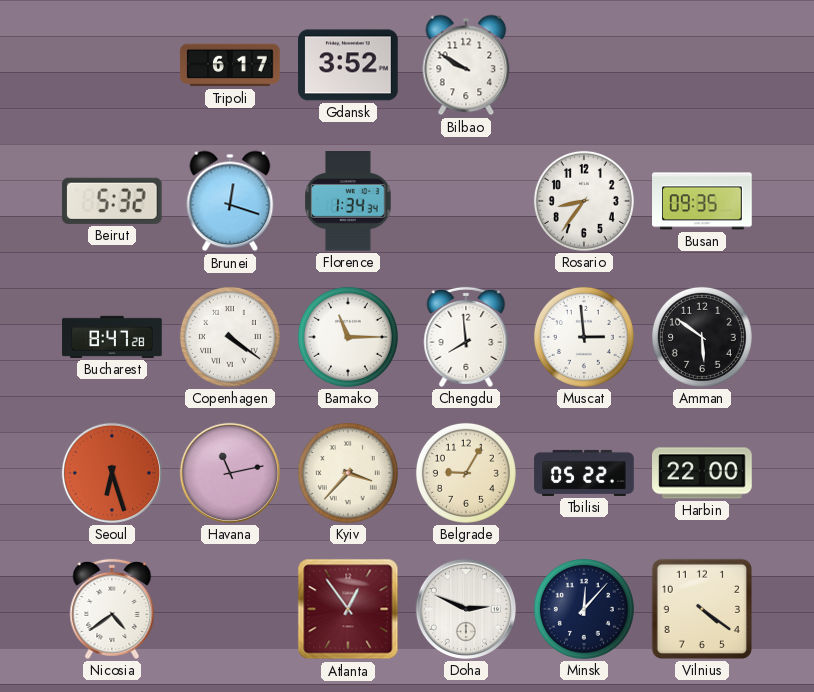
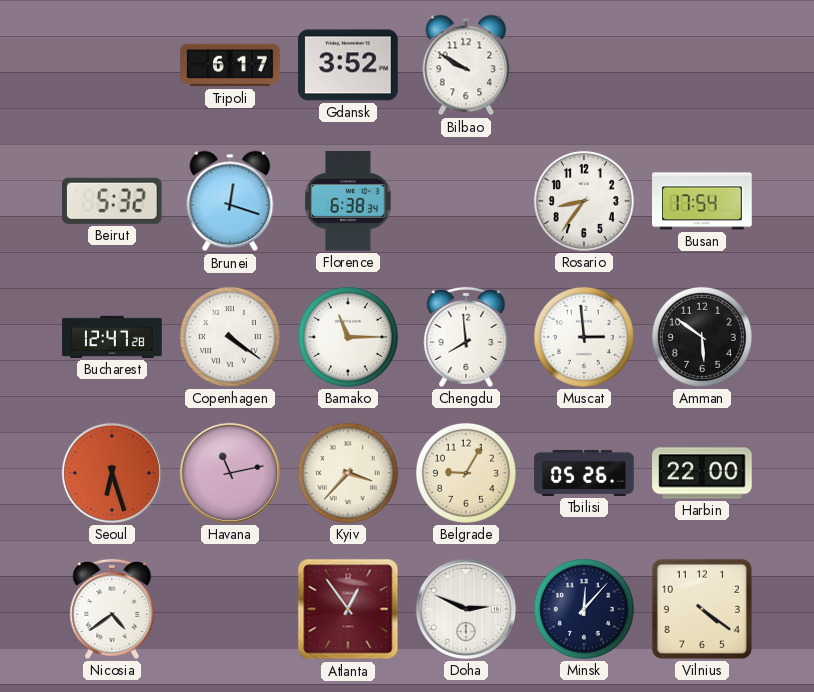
Florence: 1:34 -> 6:38
Busan: 09:35 -> 17:54
Bucharest: 8:47 -> 12:47
Tbilisi: 05:22 -> 05:26
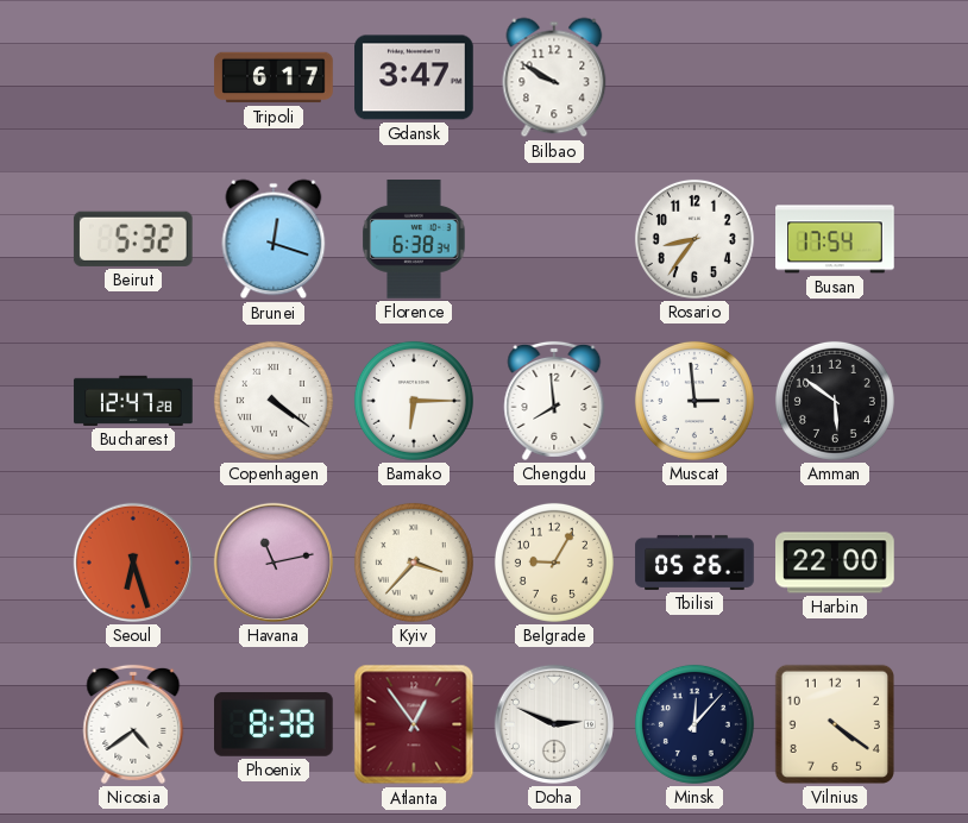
Gdansk: 3:52 -> 3:47
Bamako: 11:15 -> 6:15
Phoenix: none -> 8:38
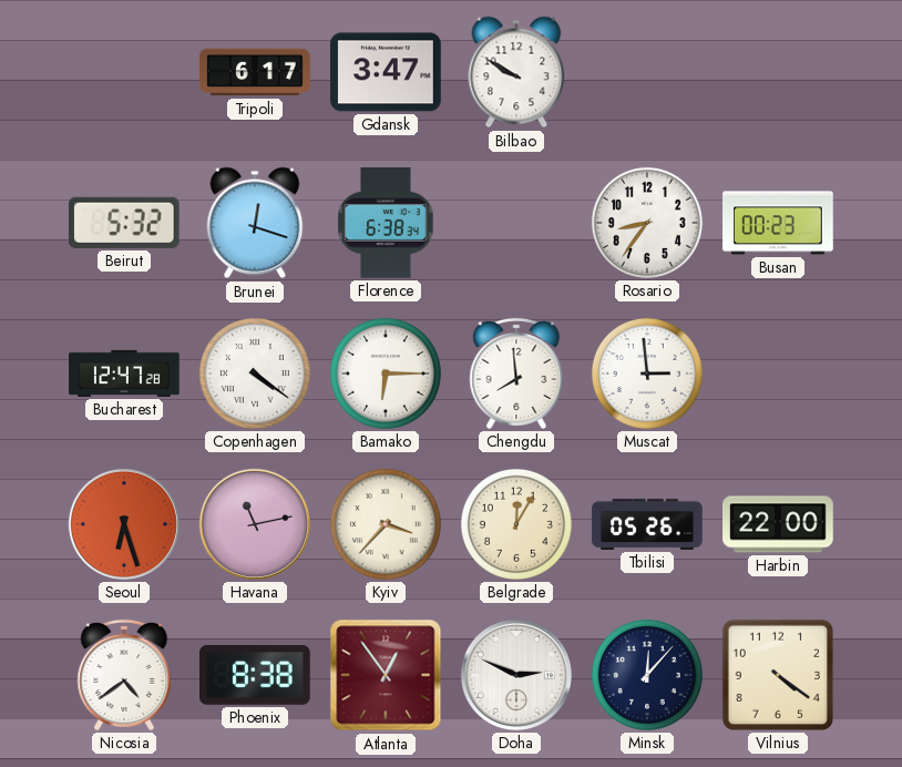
Busan: 17:54 -> 00:23
Amman: 5:51 -> none
Belgrade: 9:05 -> 12:05
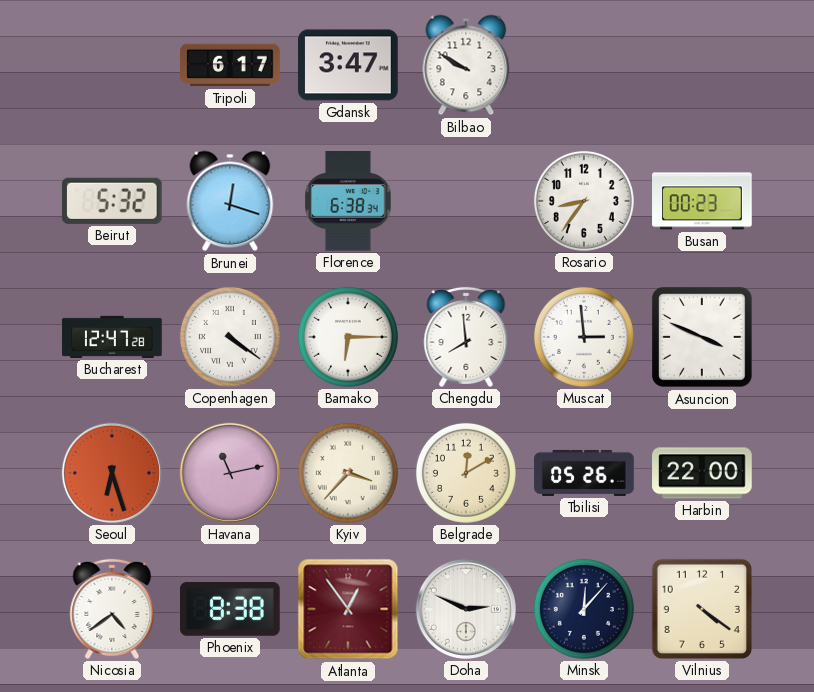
Asuncion: none -> 3:49
Belgrade: 12:05 -> 12:10
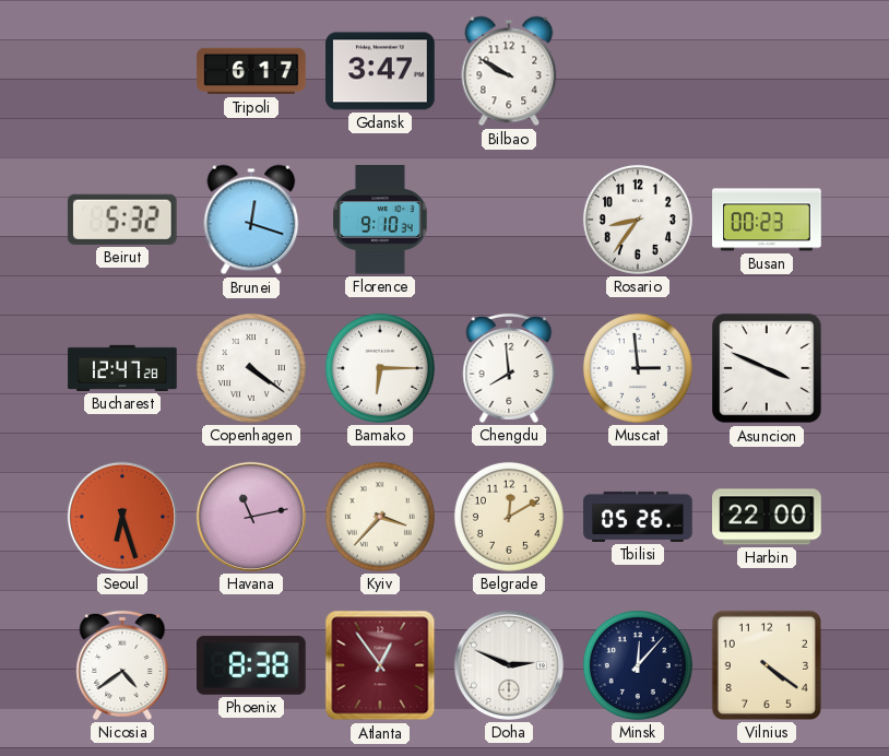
Florence: 6:38 -> 9:10
